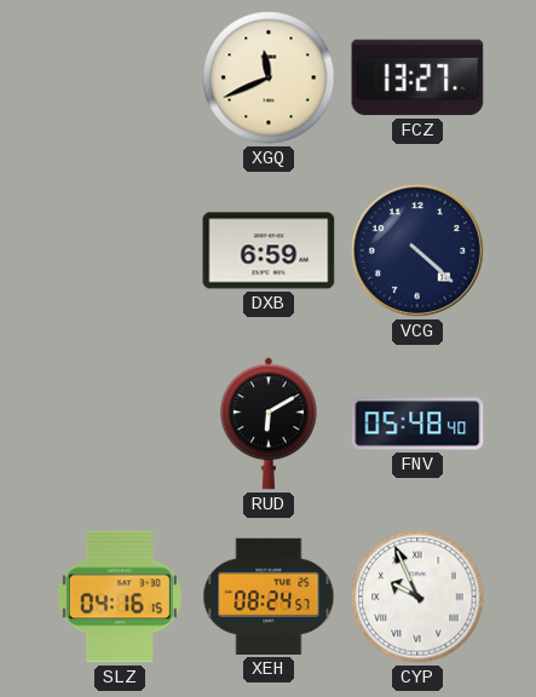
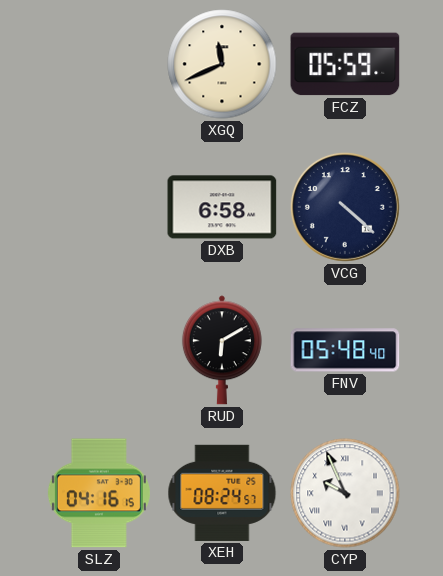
FCZ: 13:27 -> 05:59
DXB: 6:59 -> 6:58
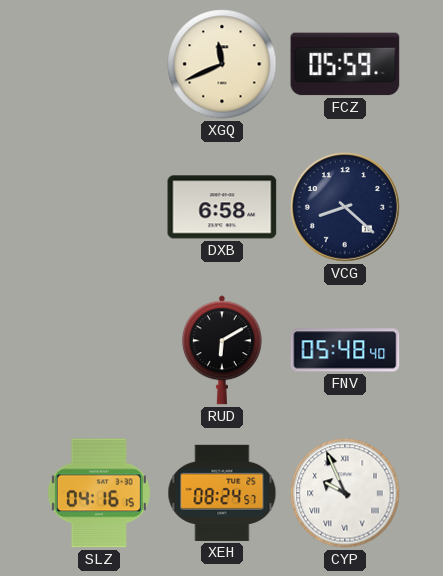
VCG: 4:22 -> 8:22
